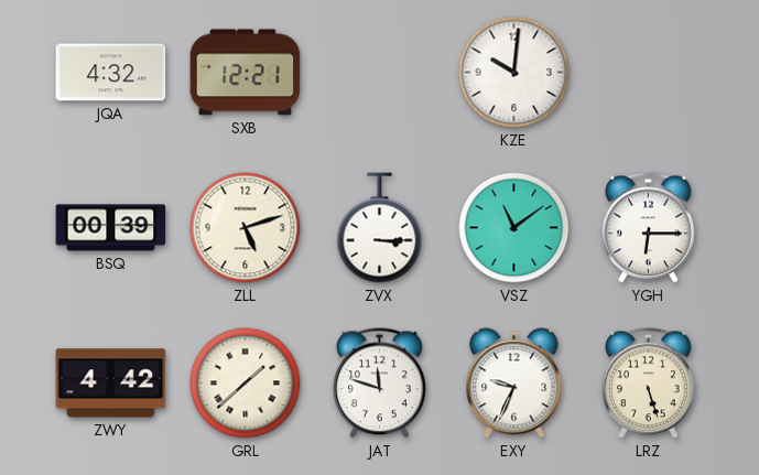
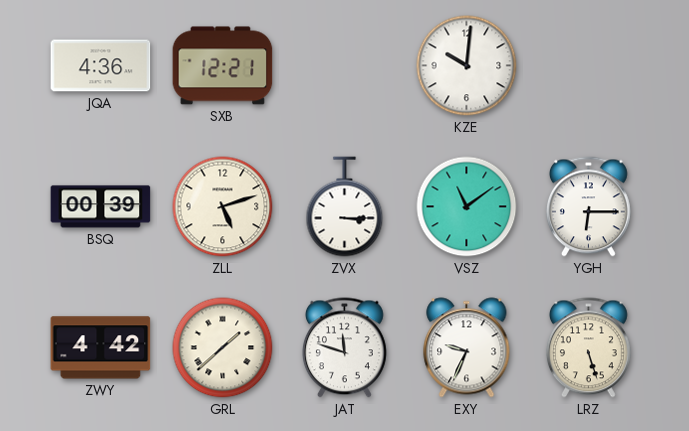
JQA: 4:32 -> 4:36
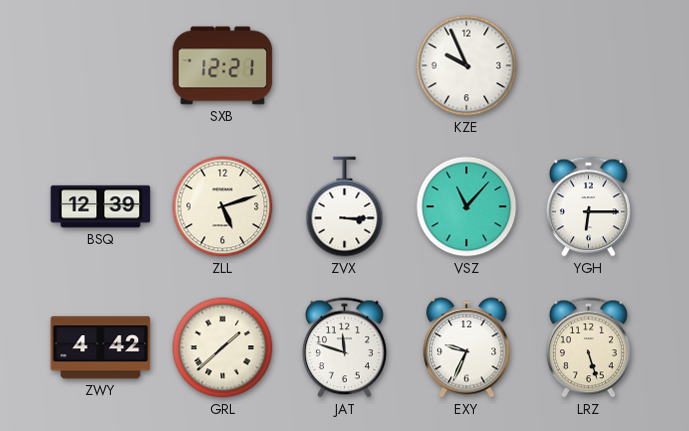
JQA: 4:36 -> none
KZE: 10:01 -> 9:56
BSQ: 00:39 -> 12:39
VSZ: 11:09 -> 11:07
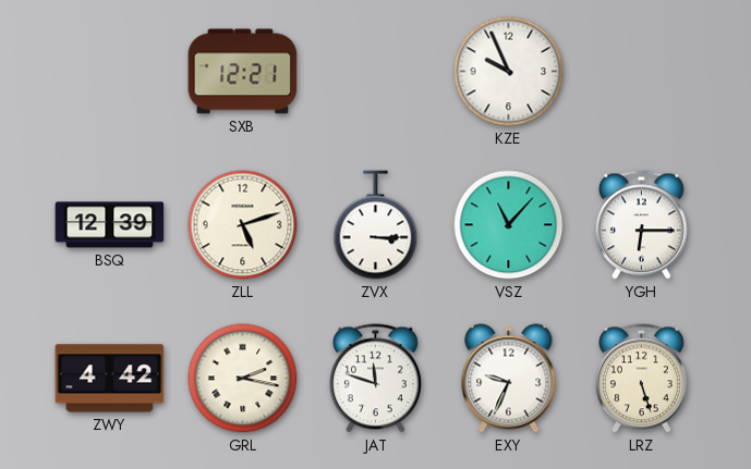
GRL: 1:38 -> 2:17
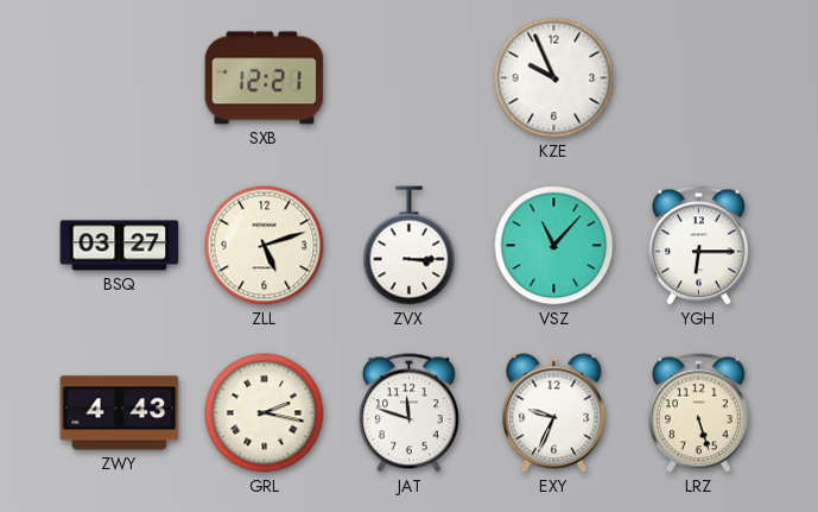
BSQ: 12:39 -> 03:27
ZWY: 4:42 -> 4:43
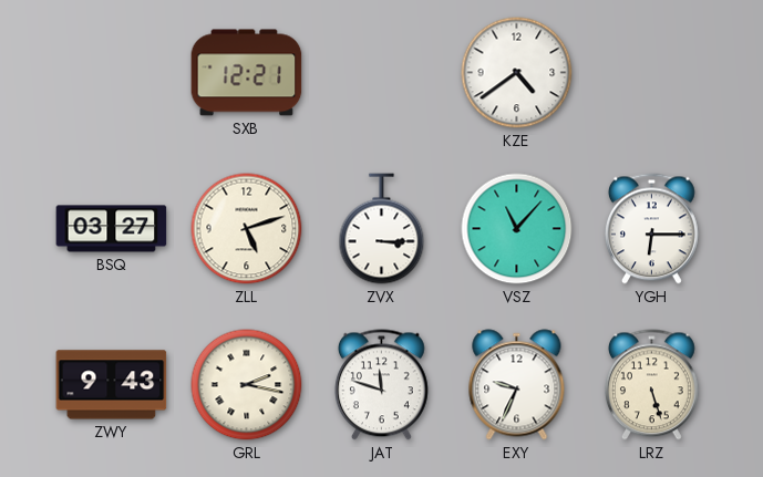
KZE: 9:56 -> 4:39
ZWY: 4:43 -> 9:43
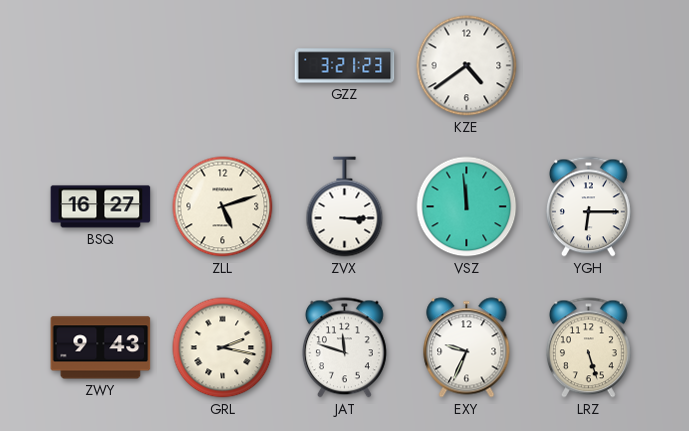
SXB: 12:21 -> none
GZZ: none -> 3:21
BSQ: 03:27 -> 16:27
VSZ: 11:07 -> 11:59
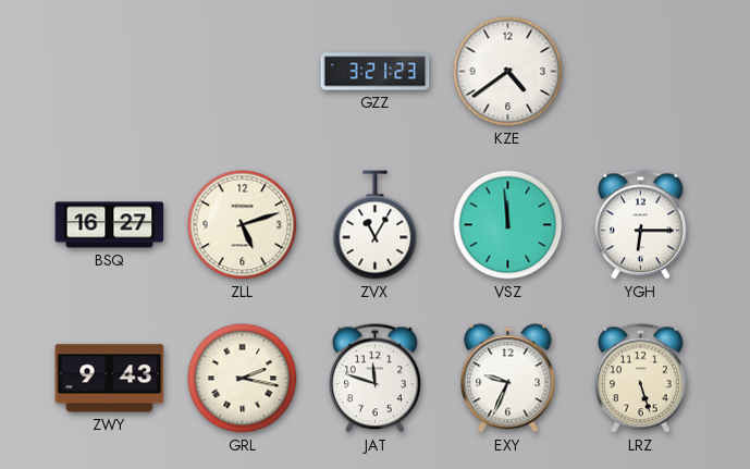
ZVX: 3:15 -> 11:05
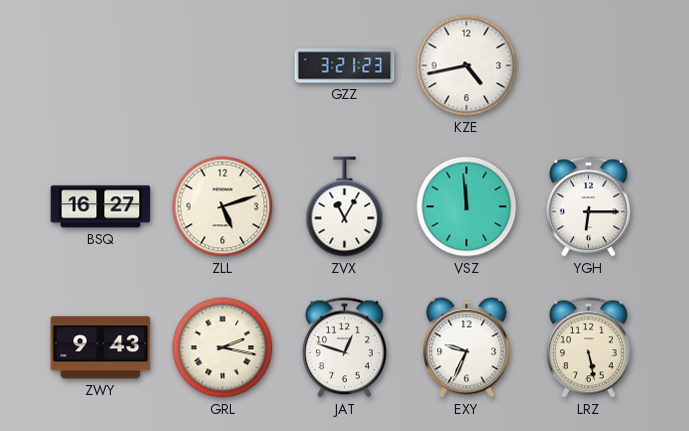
KZE: 4:39 -> 4:43
JAT: 11:48 -> 12:48
LRZ: 5:27 -> 5:28
